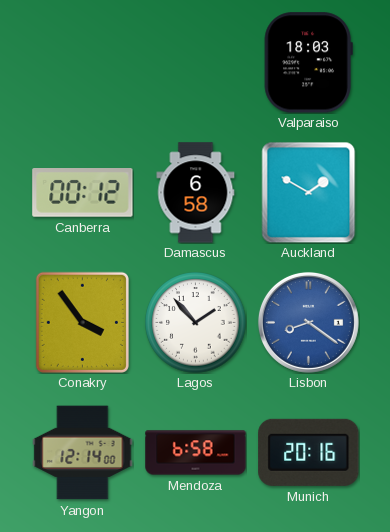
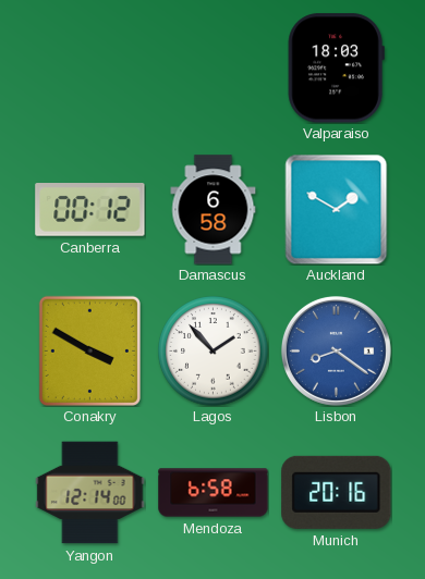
Conakry: 3:54 -> 3:50
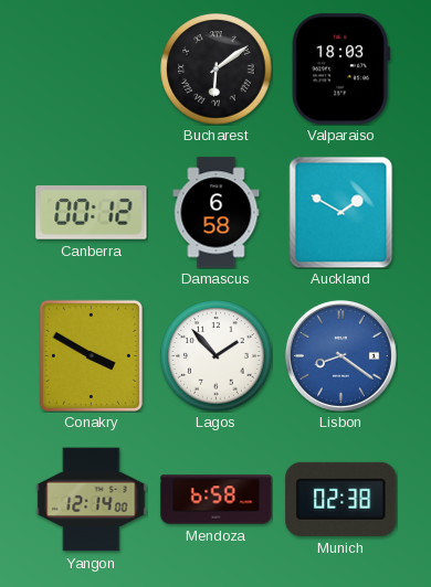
Bucharest: none -> 6:09
Munich: 20:16 -> 02:38
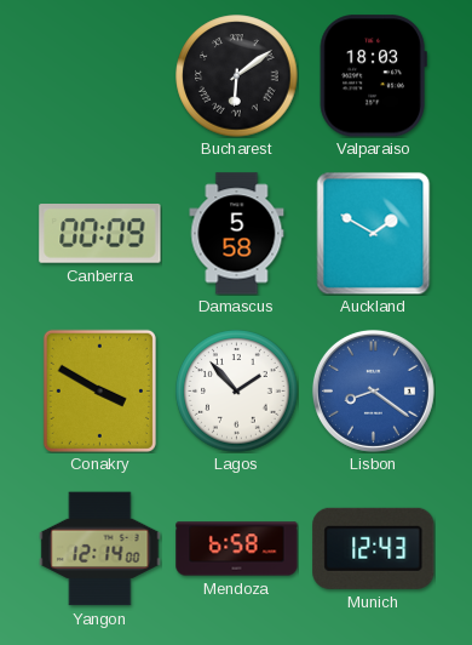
Canberra: 00:12 -> 00:09
Damascus: 6:58 -> 5:58
Munich: 02:38 -> 12:43
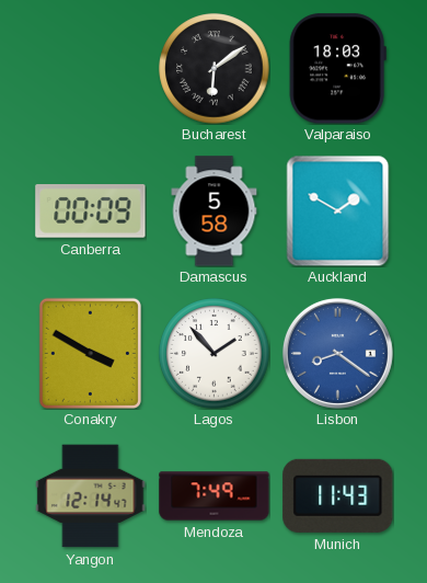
Yangon: 12:14:00 -> 12:14:47
Mendoza: 6:58 -> 7:49
Munich: 12:43 -> 11:43
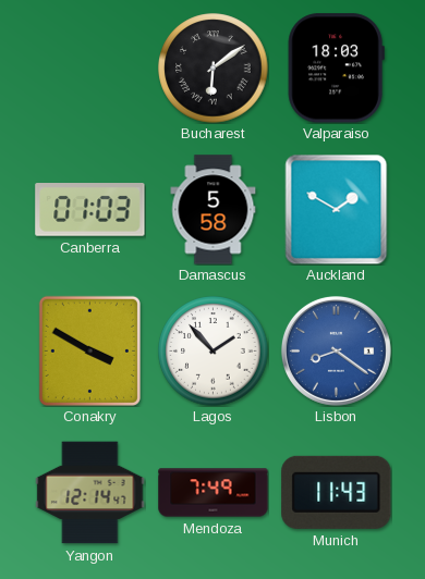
Canberra: 00:09 -> 01:03
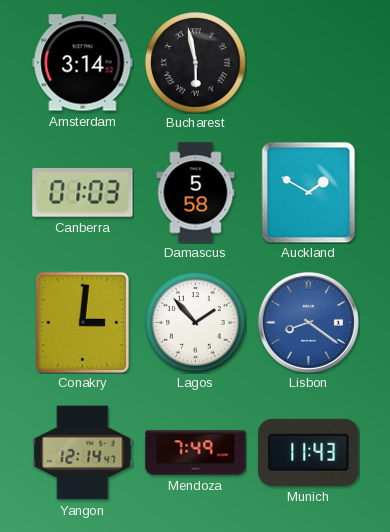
Amsterdam: none -> 3:14
Bucharest: 6:09 -> 5:58
Valparaiso: 18:03 -> none
Conakry: 3:50 -> 3:01
